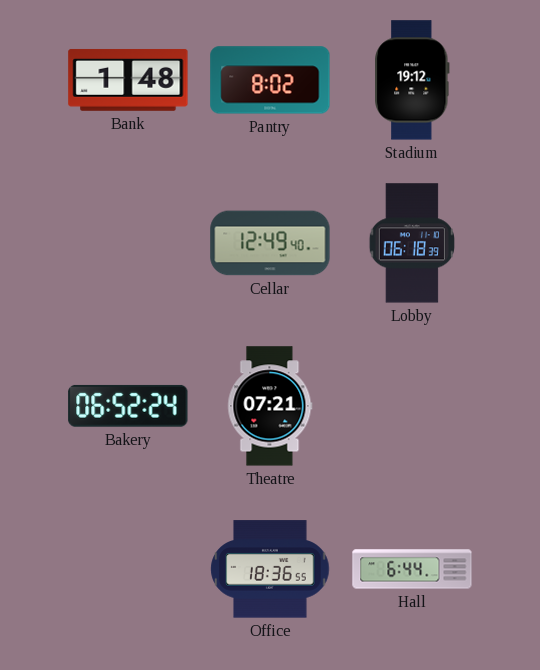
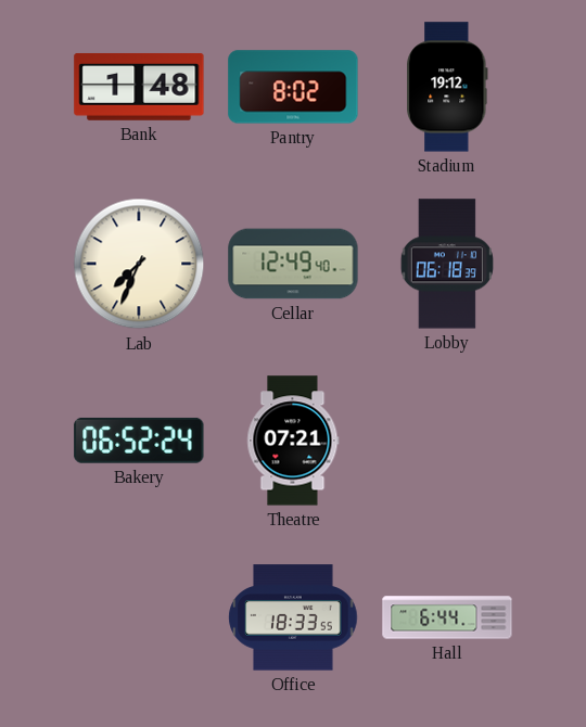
Lab: none -> 7:34
Office: 18:36 -> 18:33
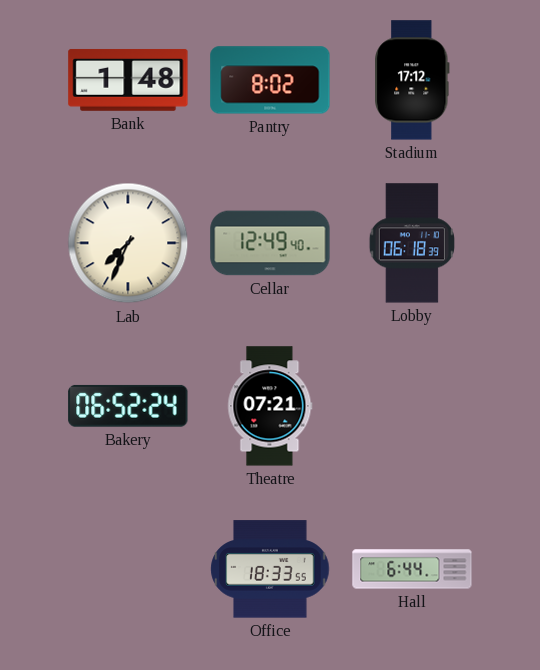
Stadium: 19:12 -> 17:12
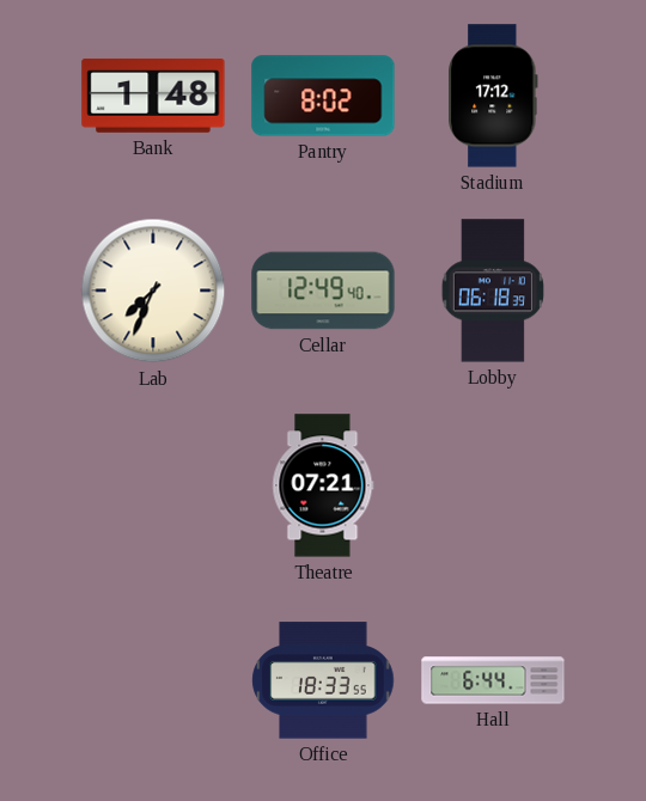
Bakery: 06:52 -> none
